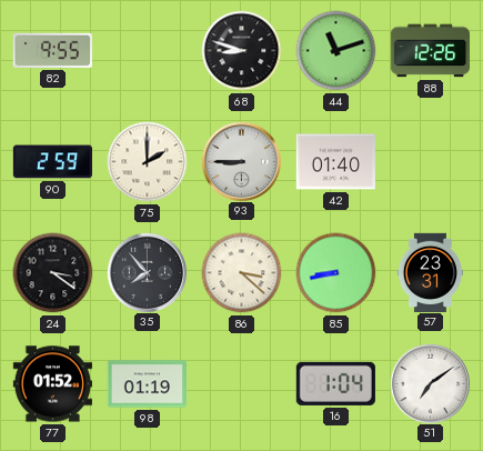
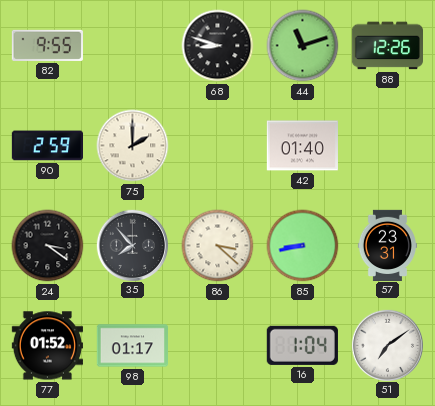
93: 8:45 -> none
98: 01:19 -> 01:17
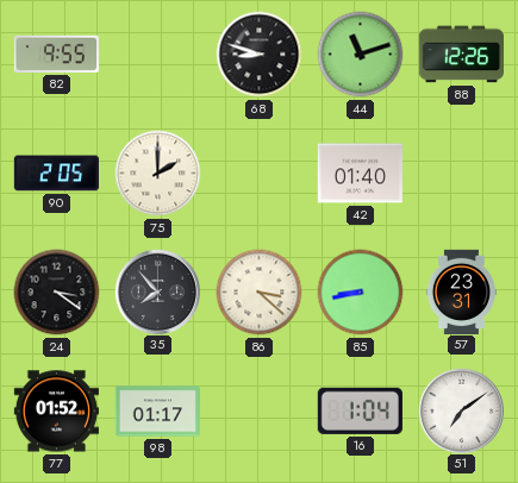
90: 2:59 -> 2:05
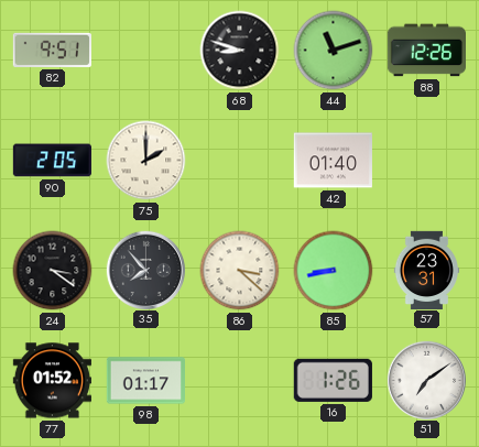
82: 9:55 -> 9:51
16: 1:04 -> 1:26
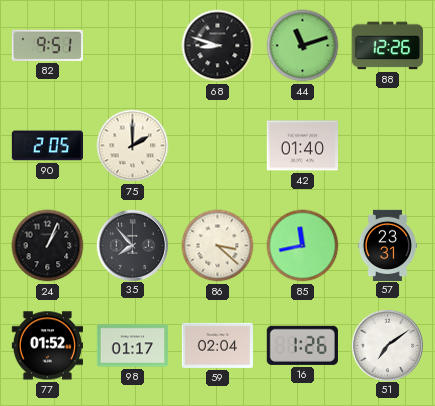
24: 3:21 -> 1:04
85: 8:43 -> 11:43
59: none -> 02:04
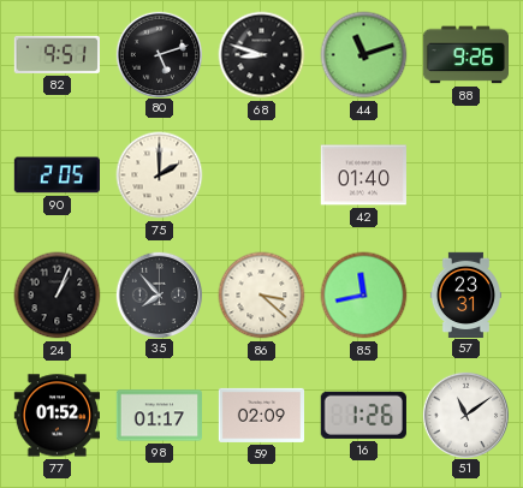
80: none -> 5:12
88: 12:26 -> 9:26
59: 02:04 -> 02:09
51: 7:09 -> 11:09
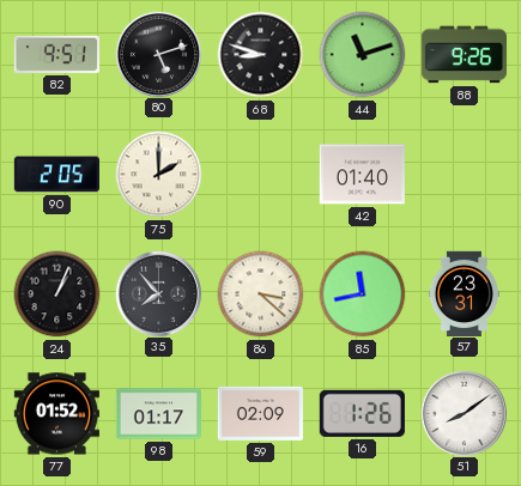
51: 11:09 -> 8:09
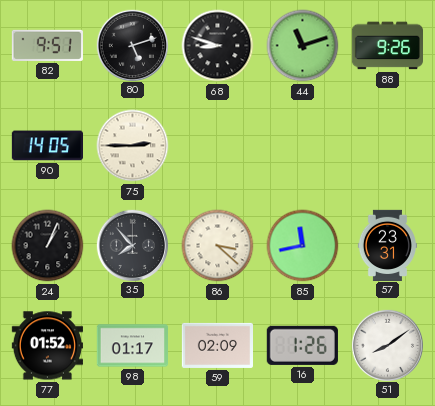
90: 2:05 -> 14:05
75: 2:00 -> 2:45
42: 01:40 -> none
